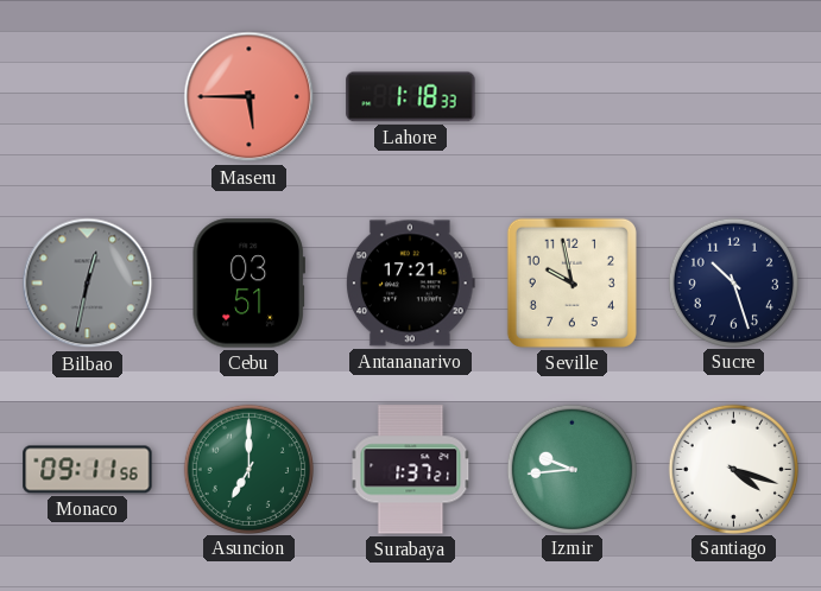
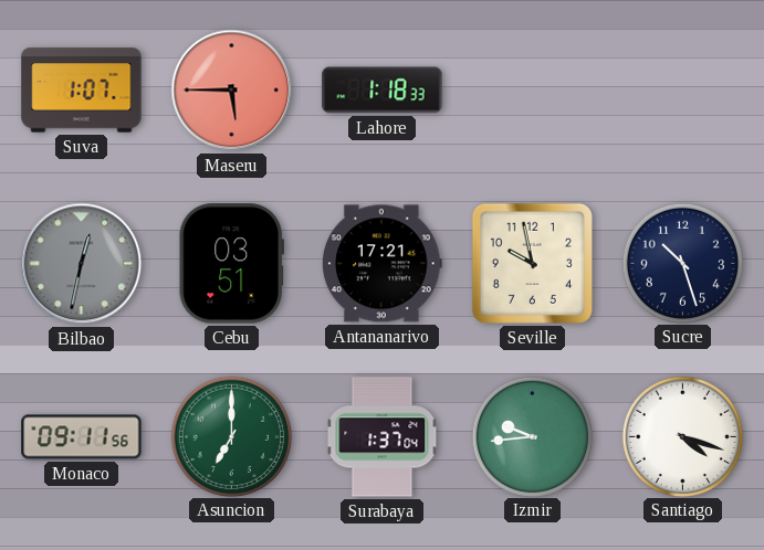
Suva: none -> 1:07
Surabaya: 1:37:21 -> 1:37:04
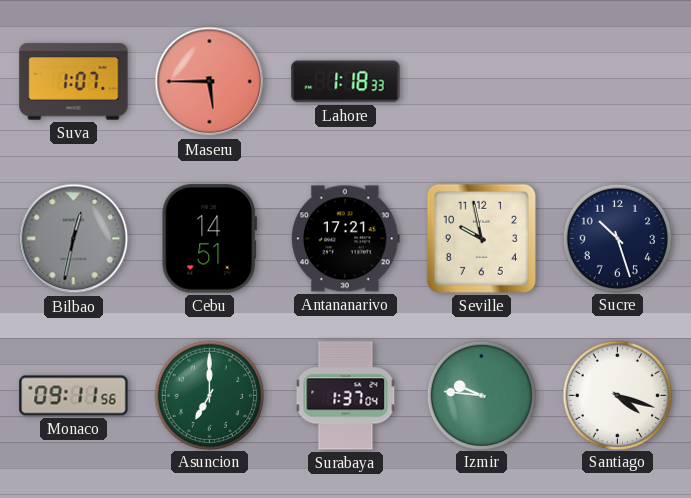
Cebu: 03:51 -> 14:51
Izmir: 9:44 -> 9:46
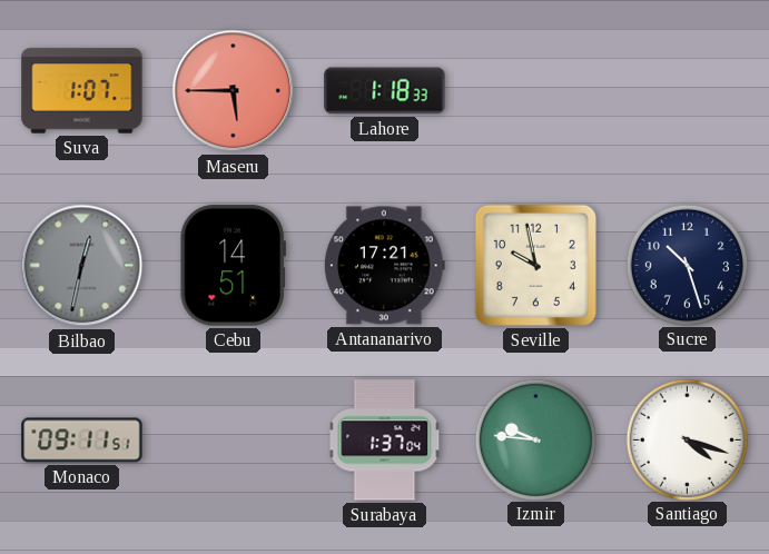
Monaco: 09:11:56 -> 09:11:51
Asuncion: 7:00 -> none
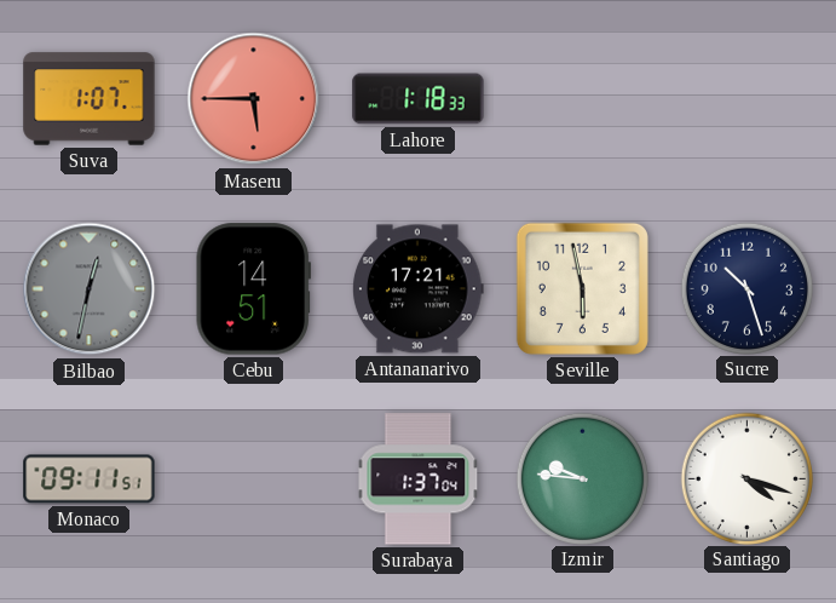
Seville: 9:58 -> 5:58
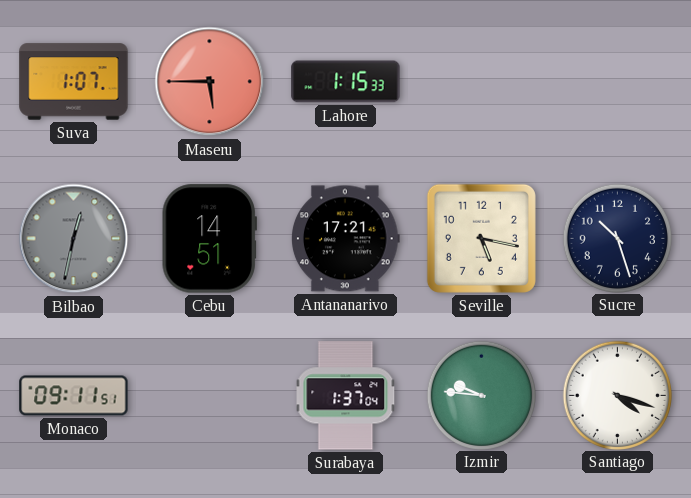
Lahore: 1:18 -> 1:15
Seville: 5:58 -> 5:17
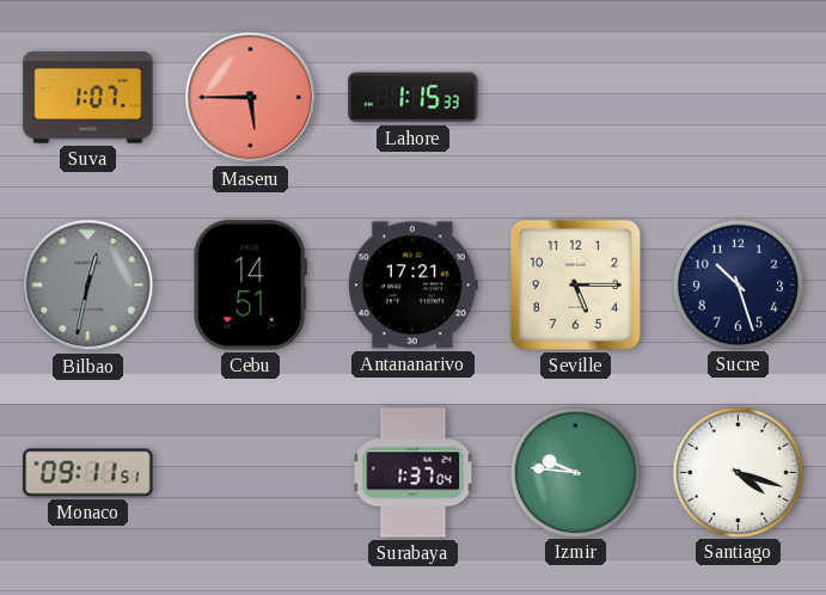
Seville: 5:17 -> 5:15
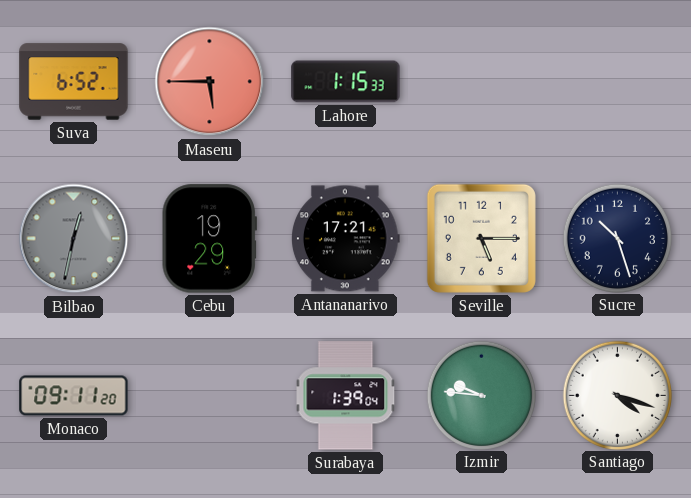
Suva: 1:07 -> 6:52
Cebu: 14:51 -> 19:29
Monaco: 09:11:51 -> 09:11:20
Surabaya: 1:37 -> 1:39
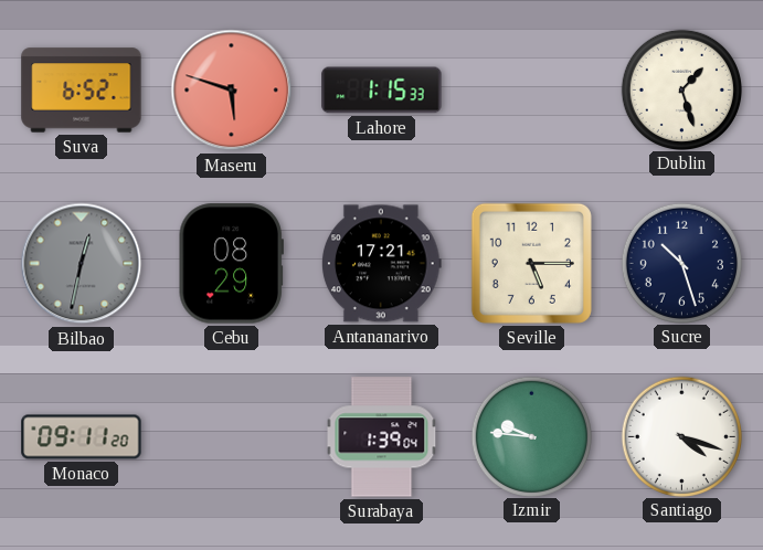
Maseru: 5:45 -> 5:48
Dublin: none -> 1:27
Cebu: 19:29 -> 08:29
